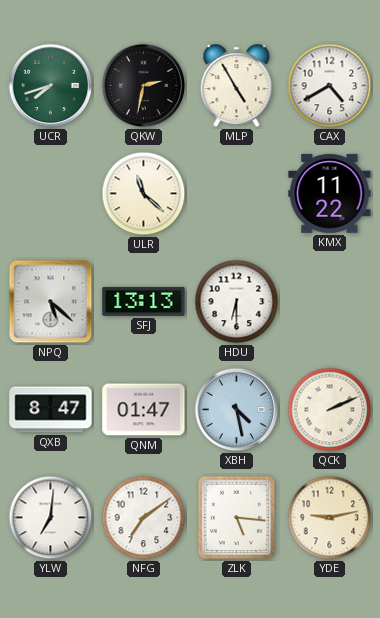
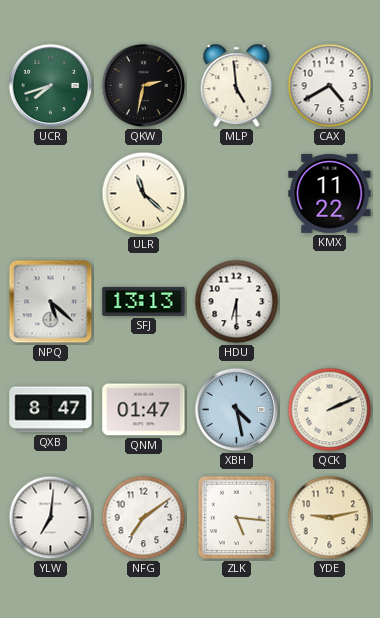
MLP: 4:55 -> 4:59
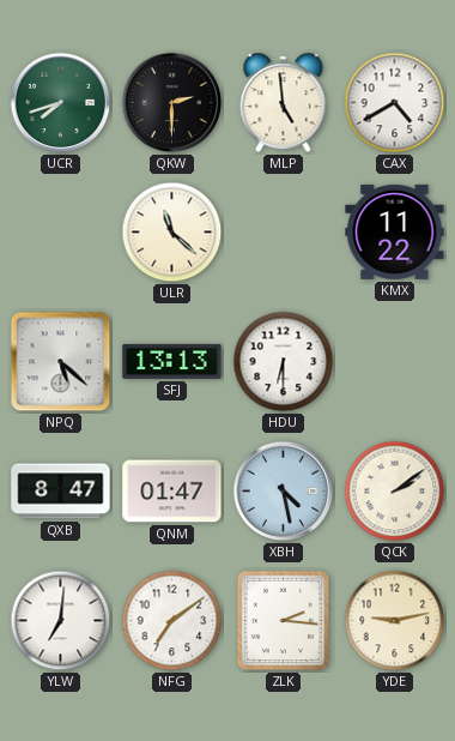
QKW: 2:32 -> 2:30
QCK: 2:11 -> 2:09
ZLK: 5:16 -> 2:16
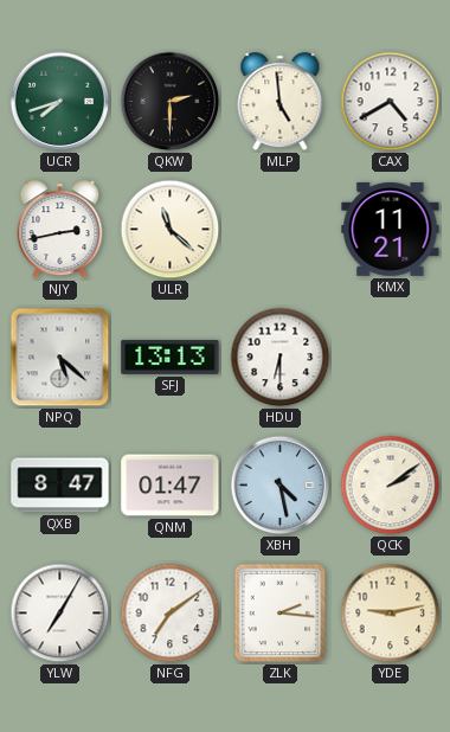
NJY: none -> 2:43
KMX: 11:22 -> 11:21
YLW: 7:01 -> 7:05
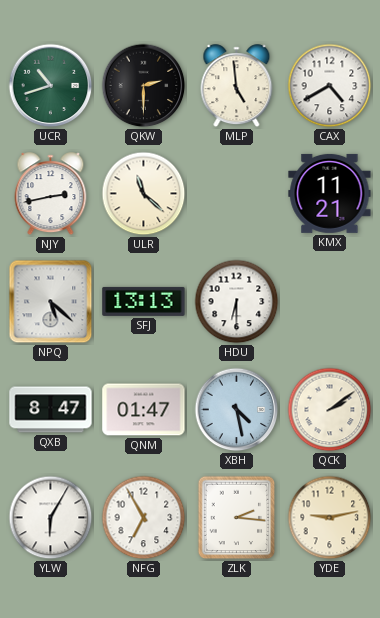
UCR: 7:42 -> 10:42
YLW: 7:05 -> 6:05
NFG: 7:09 -> 6:55
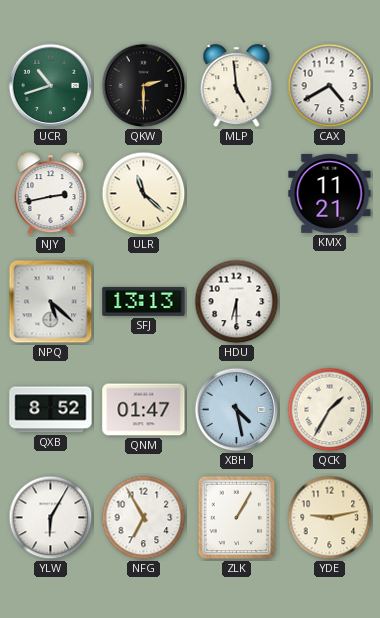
QXB: 8:47 -> 8:52
QCK: 2:09 -> 1:35
ZLK: 2:16 -> 1:05
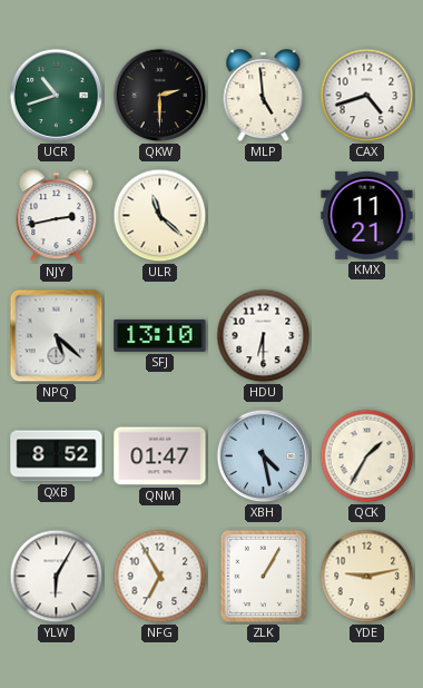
CAX: 4:40 -> 4:42
SFJ: 13:13 -> 13:10
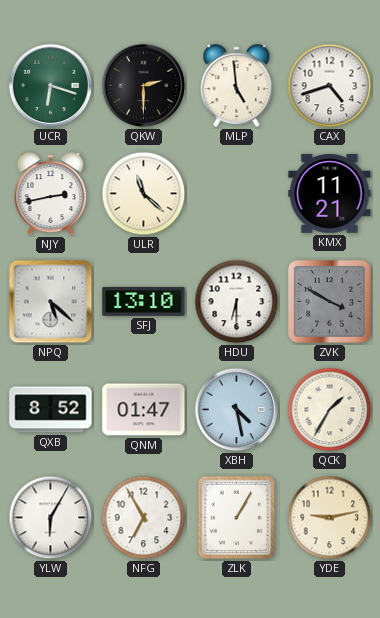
UCR: 10:42 -> 6:18
ZVK: none -> 3:50
